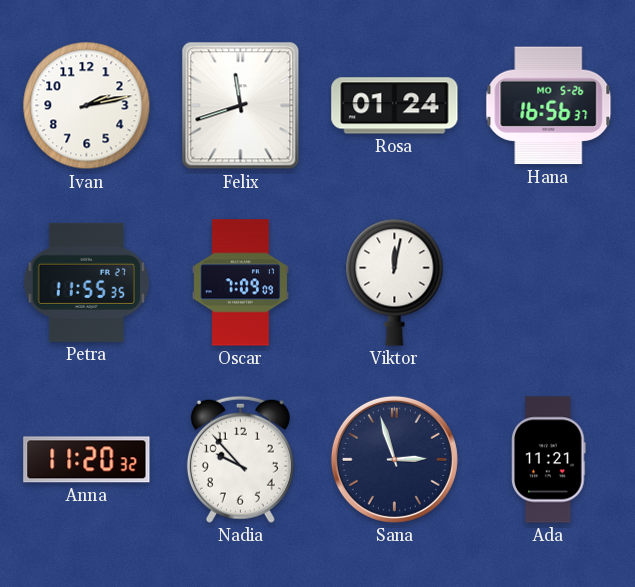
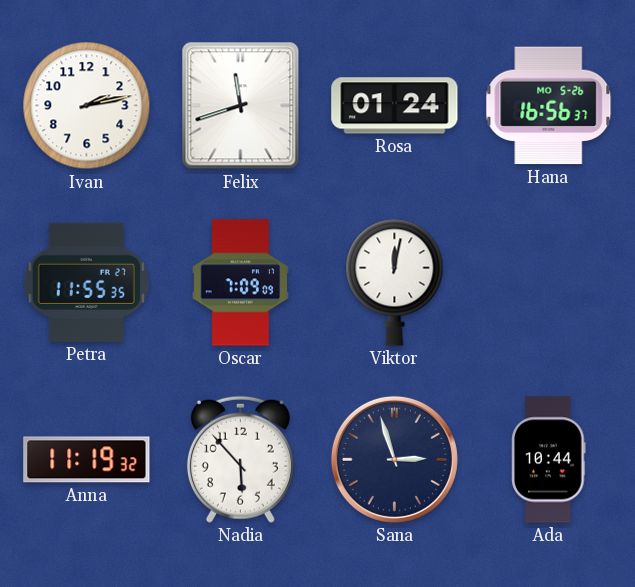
Anna: 11:20 -> 11:19
Nadia: 9:53 -> 5:53
Ada: 11:21 -> 10:44
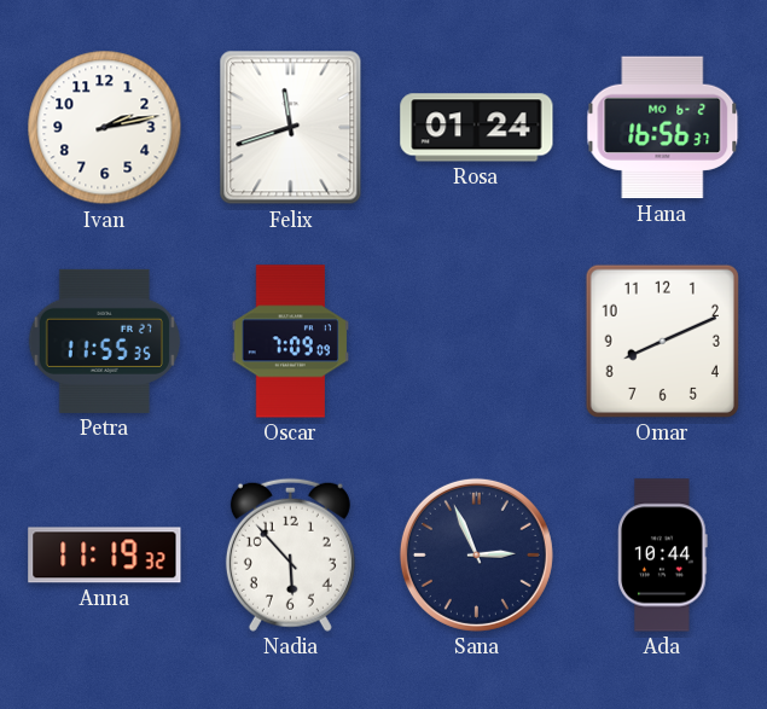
Hana date: MO 5-26 -> MO 6-2
Viktor: 12:02 -> none
Omar: none -> 8:11
Sana: 2:57 -> 2:56
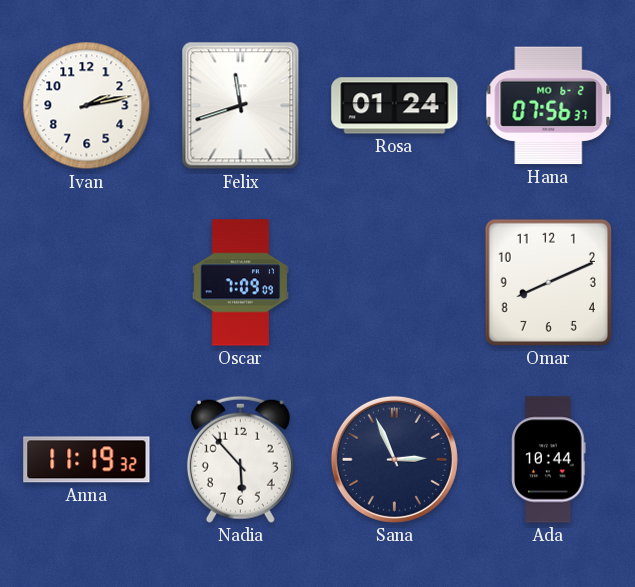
Hana: 16:56 -> 07:56
Petra: 11:55 -> none
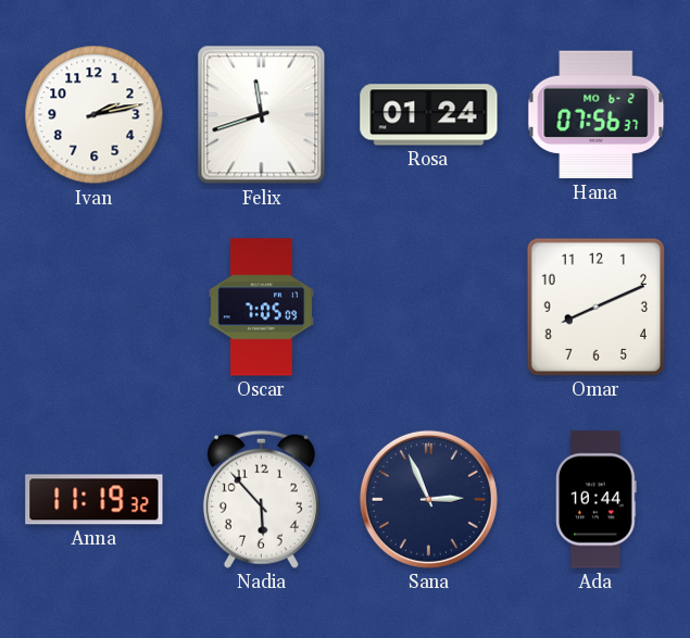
Oscar: 7:09 -> 7:05
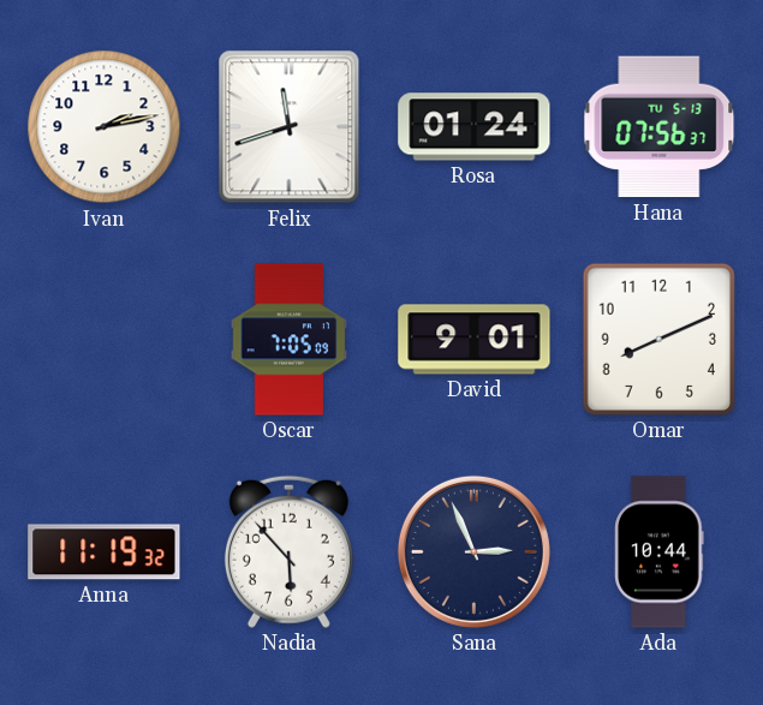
Hana date: MO 6-2 -> TU 5-13
David: none -> 9:01
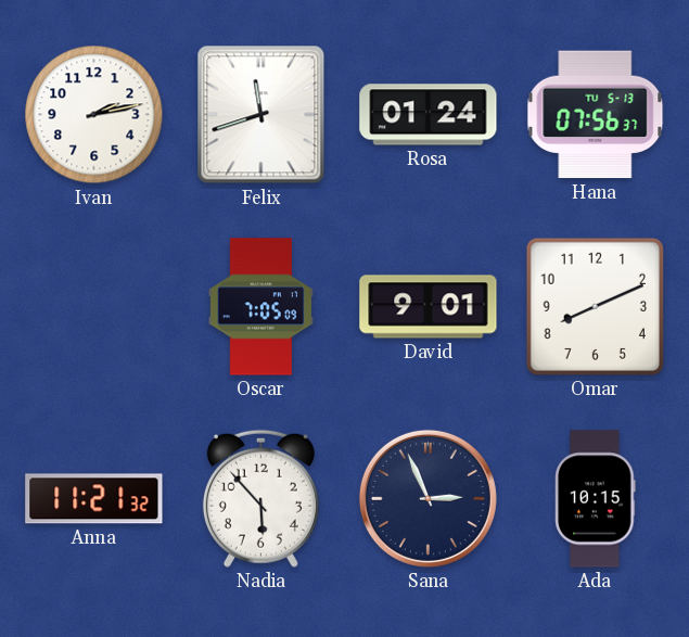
Anna: 11:19 -> 11:21
Ada: 10:44 -> 10:15
